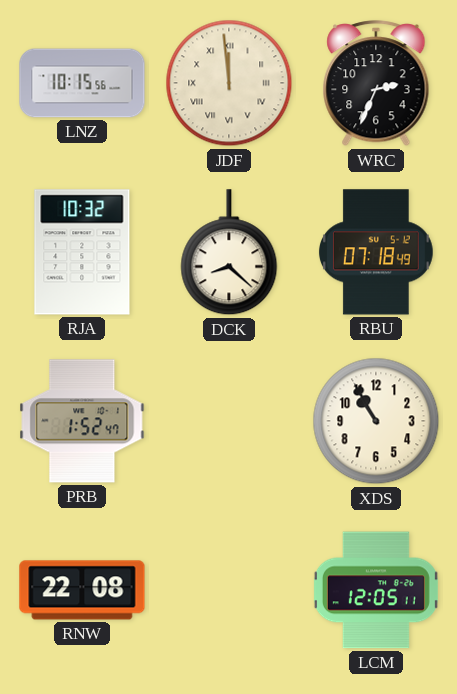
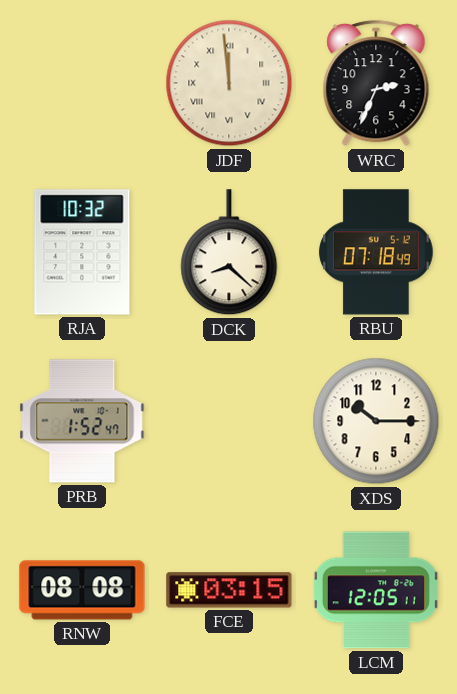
LNZ: 10:15 -> none
XDS: 10:55 -> 10:15
RNW: 22:08 -> 08:08
FCE: none -> 03:15
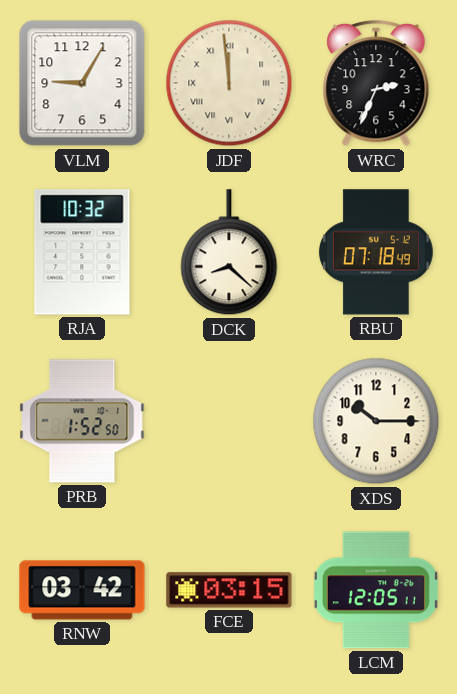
VLM: none -> 9:05
PRB: 1:52:47 -> 1:52:50
RNW: 08:08 -> 03:42
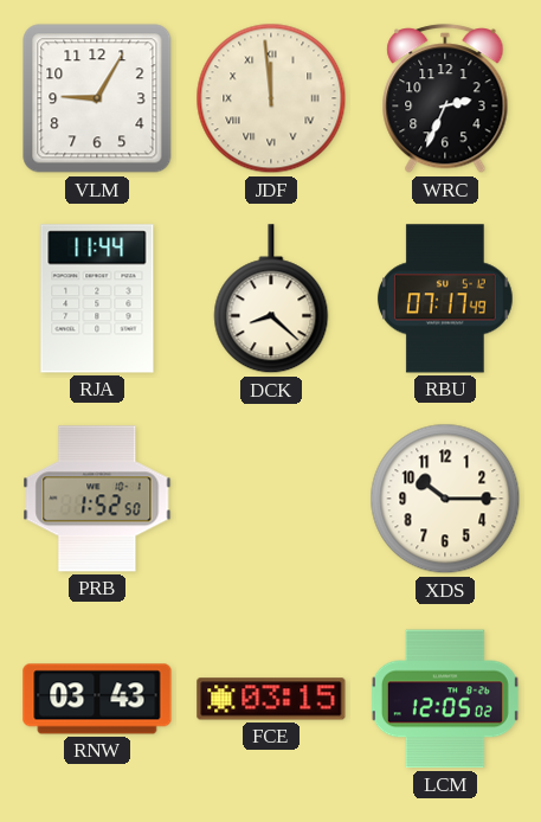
RJA: 10:32 -> 11:44
RBU: 07:18 -> 07:17
RNW: 03:42 -> 03:43
LCM: 12:05:11 -> 12:05:02
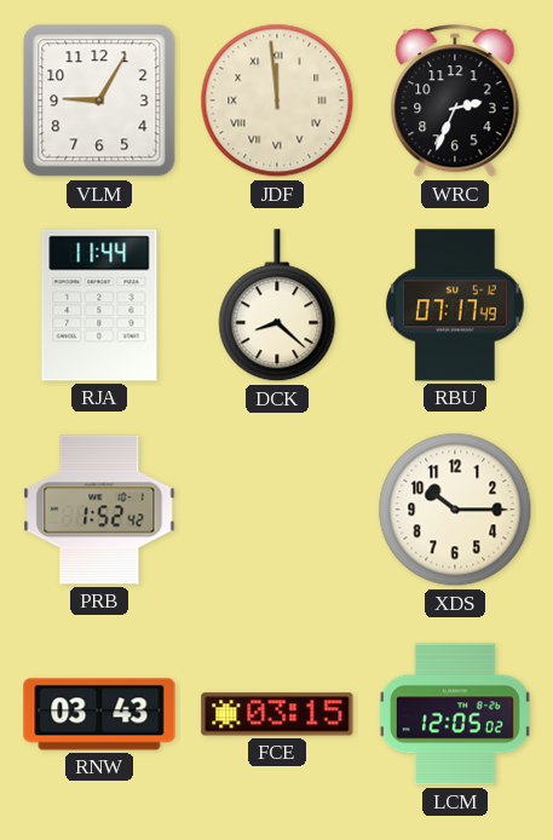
PRB: 1:52:50 -> 1:52:42
